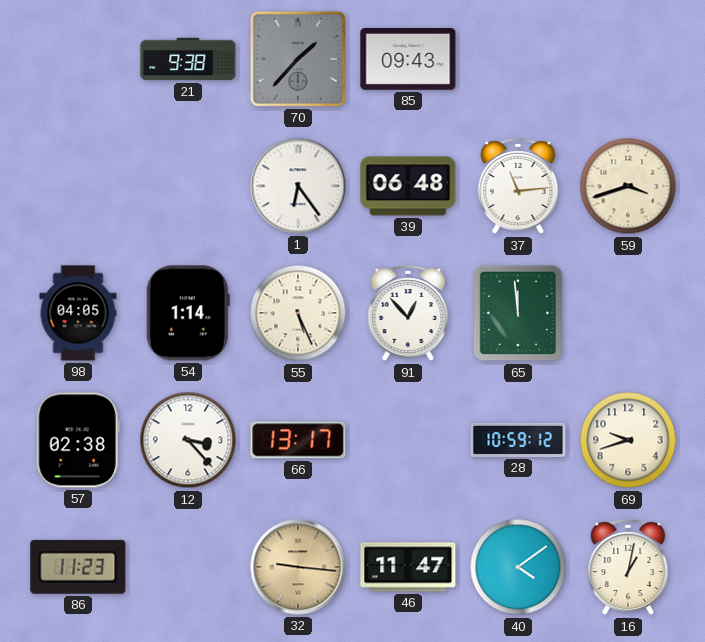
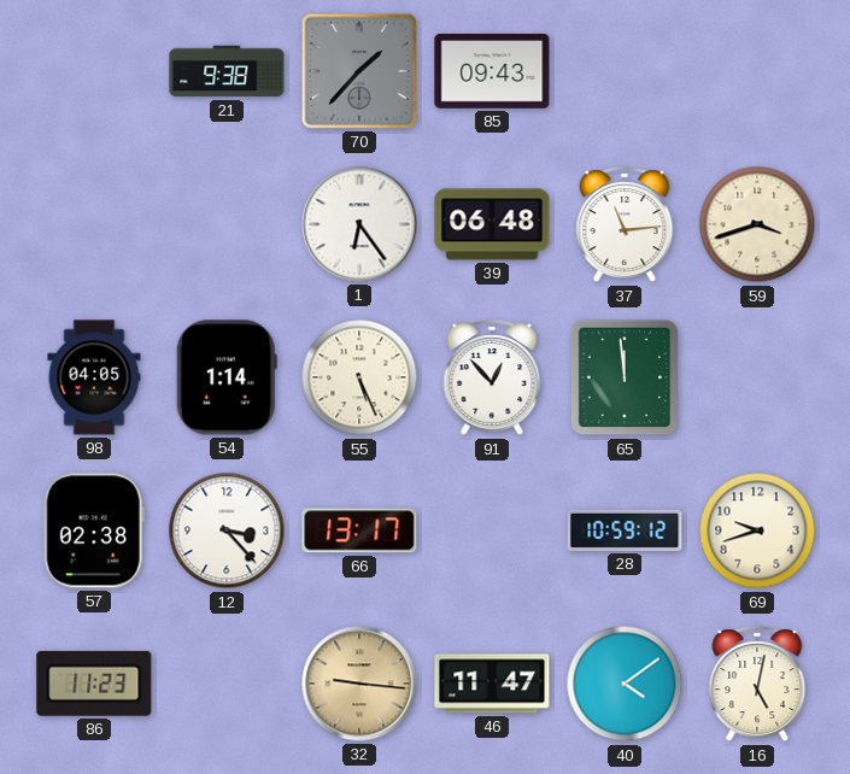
16: 1:02 -> 5:02
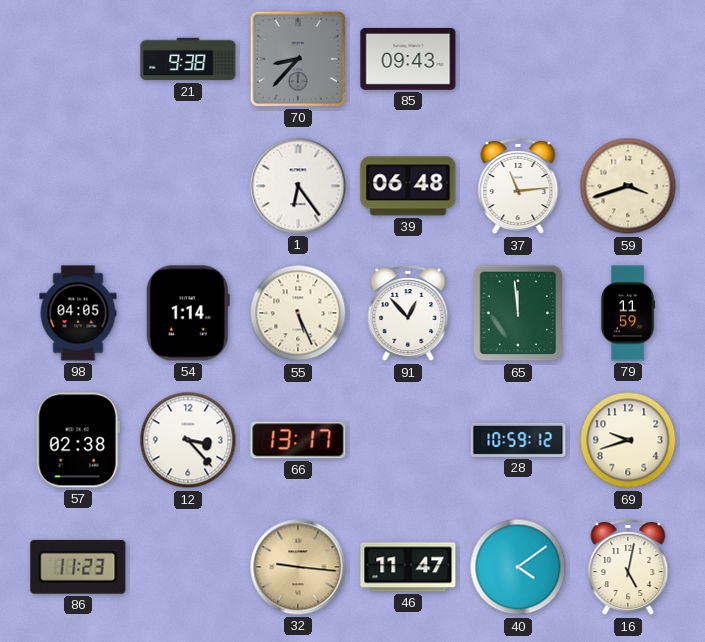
70: 1:37 -> 8:37
79: none -> 11:59
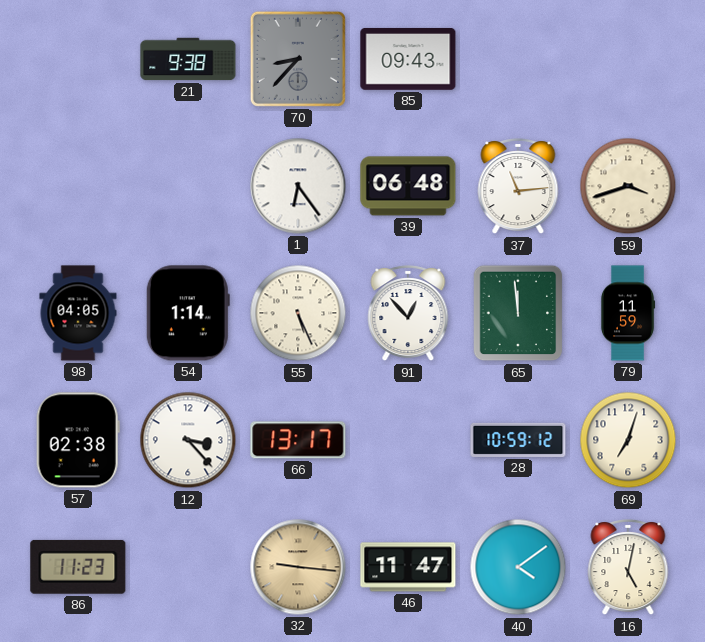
69: 9:42 -> 7:03
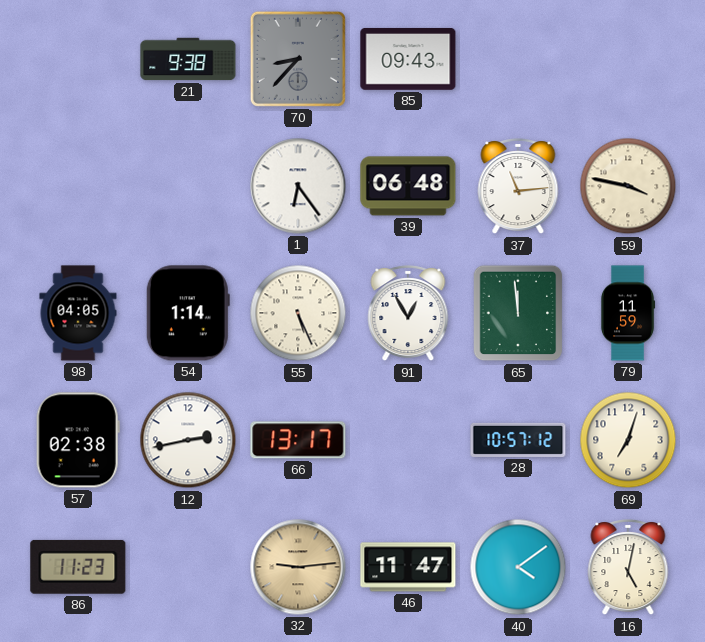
59: 3:42 -> 3:47
91: 12:53 -> 12:55
12: 3:23 -> 2:43
28: 10:59 -> 10:57
32: 9:16 -> 9:14
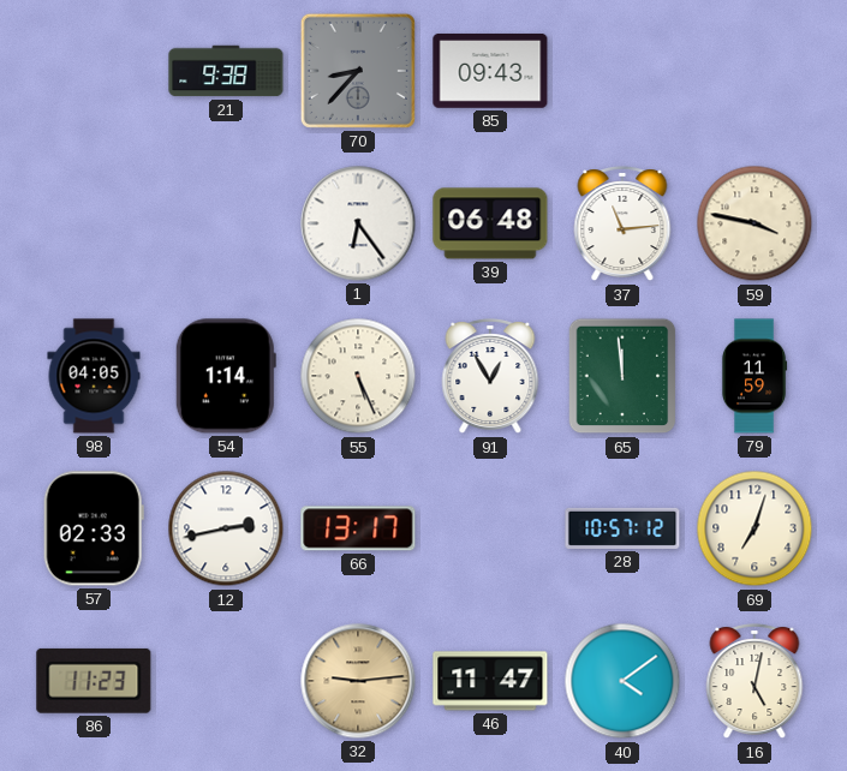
57: 02:38 -> 02:33
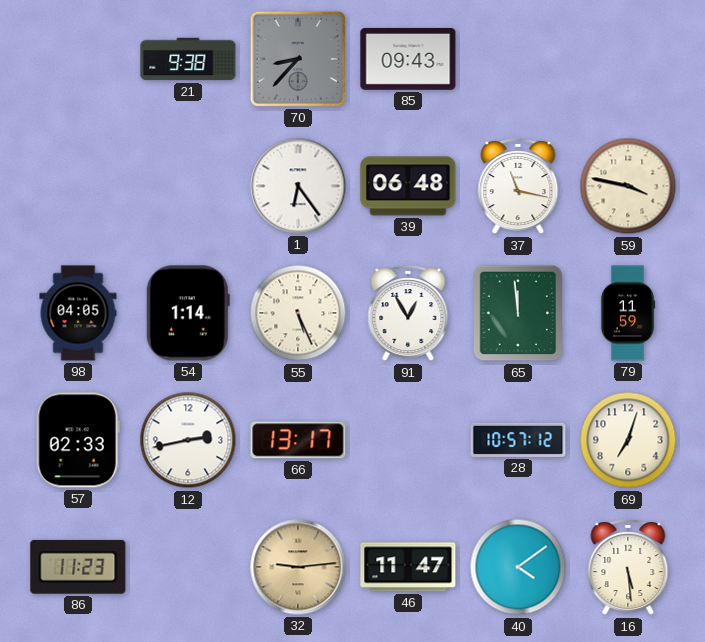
37: 11:14 -> 11:17
16: 5:02 -> 5:29
